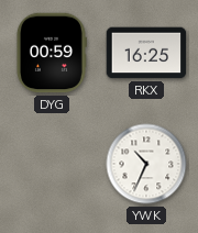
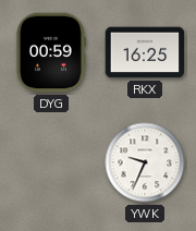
YWK: 10:34 -> 9:34
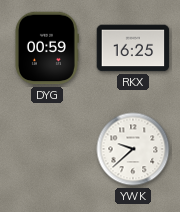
YWK: 9:34 -> 9:38
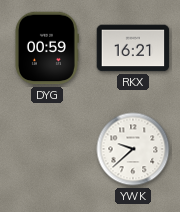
RKX: 16:25 -> 16:21
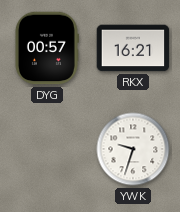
DYG: 00:59 -> 00:57
YWK: 9:38 -> 9:33
